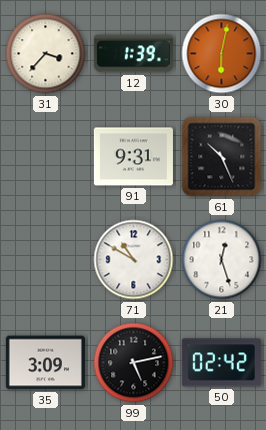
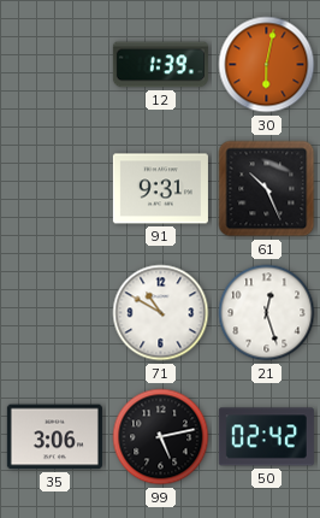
31: 3:37 -> none
35: 3:09 -> 3:06
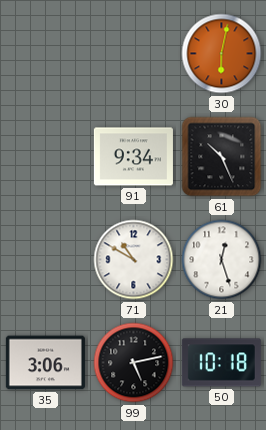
12: 1:39 -> none
91: 9:31 -> 9:34
50: 02:42 -> 10:18
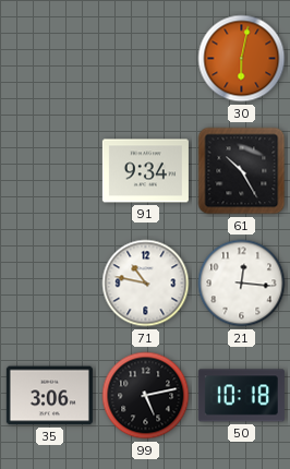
61: 10:26 -> 10:25
71: 10:50 -> 10:47
21: 12:27 -> 12:16
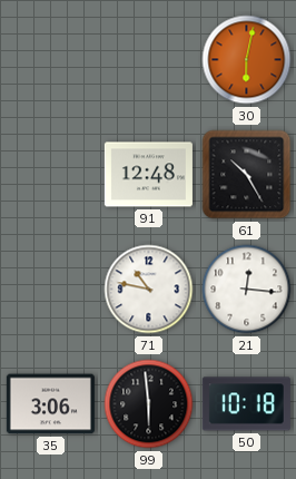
91: 9:34 -> 12:48
99: 5:13 -> 5:59
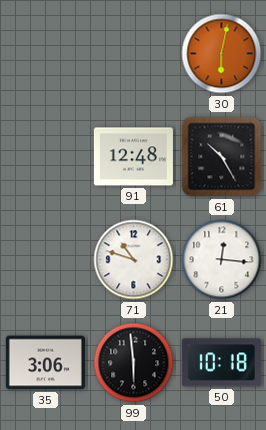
71: 10:47 -> 10:48
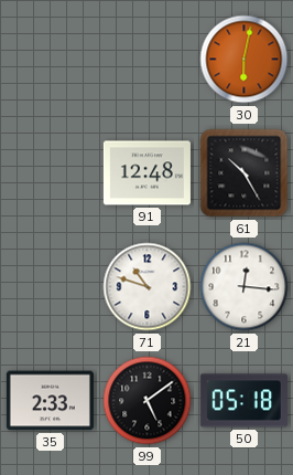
35: 3:06 -> 2:33
99: 5:59 -> 5:09
50: 10:18 -> 05:18
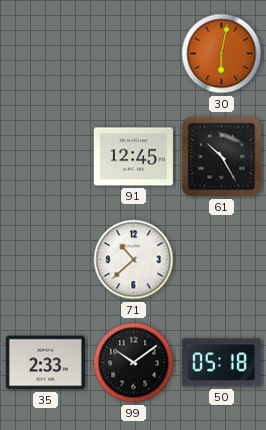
91: 12:48 -> 12:45
71: 10:48 -> 10:38
21: 12:16 -> none
99: 5:09 -> 10:09
